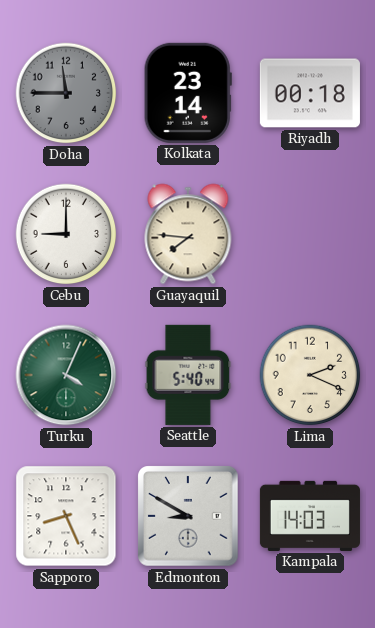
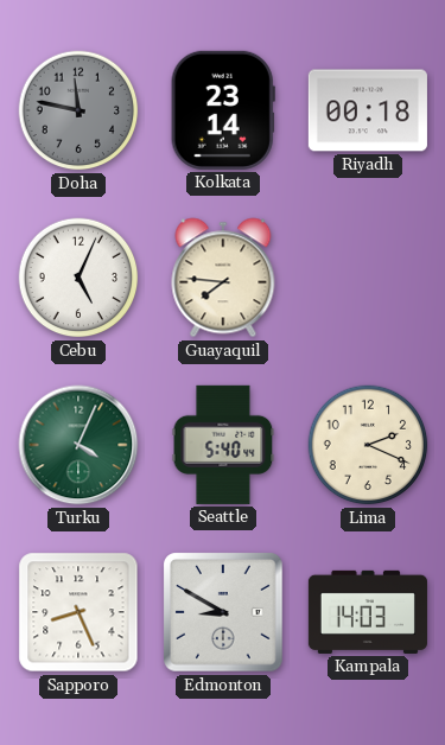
Doha: 11:45 -> 11:47
Cebu: 9:00 -> 5:04
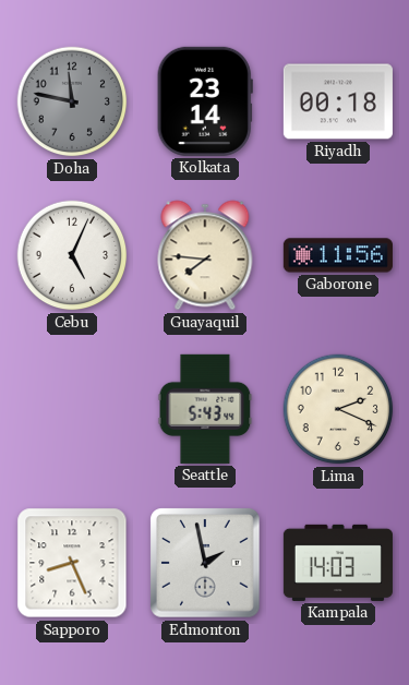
Gaborone: none -> 11:56
Turku: 4:04 -> none
Seattle: 5:40 -> 5:43
Edmonton: 8:50 -> 1:58
